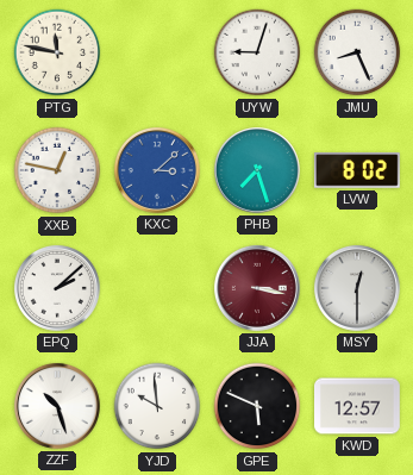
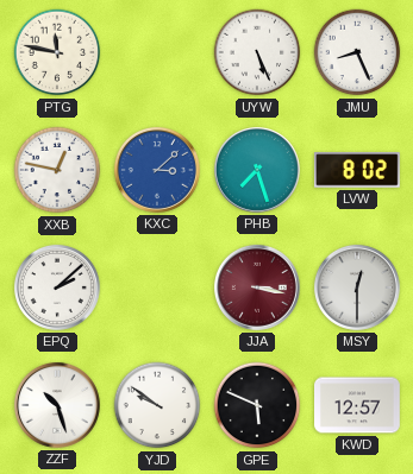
UYW: 9:03 -> 5:26
YJD: 9:59 -> 9:51
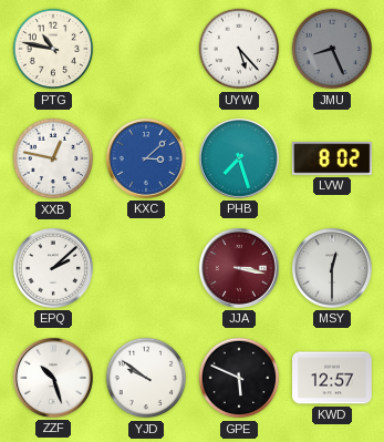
PTG: 11:47 -> 10:47
UYW: 5:26 -> 5:23
JMU dial: white -> grey
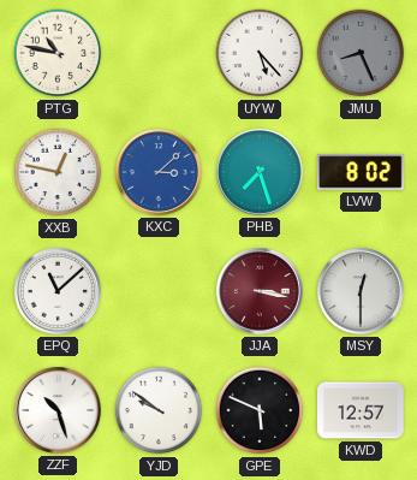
EPQ: 2:08 -> 11:08
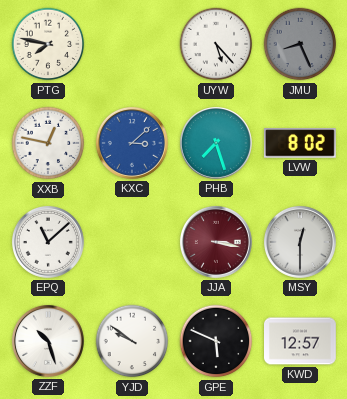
PTG: 10:47 -> 7:47
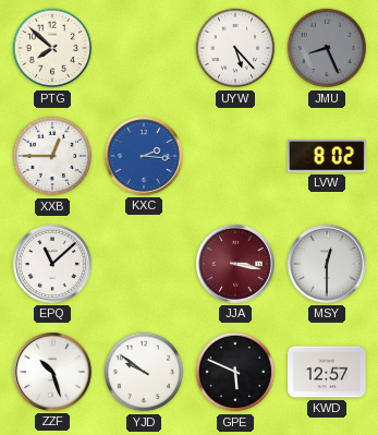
PTG: 7:47 -> 7:52
XXB: 12:47 -> 12:45
KXC: 3:08 -> 2:16
PHB: 7:27 -> none
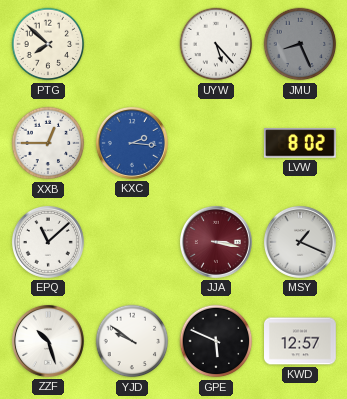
MSY: 12:30 -> 1:19
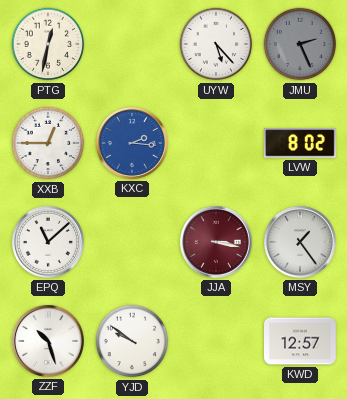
PTG: 7:52 -> 12:32
JMU: 8:26 -> 2:26
MSY: 1:19 -> 1:24
GPE: 5:49 -> none
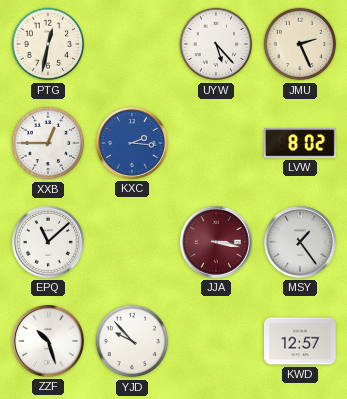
JMU dial: grey -> cream
YJD: 9:51 -> 9:53
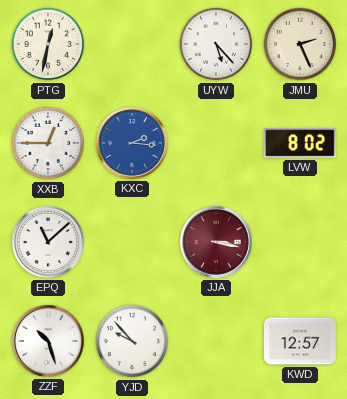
MSY: 1:24 -> none
